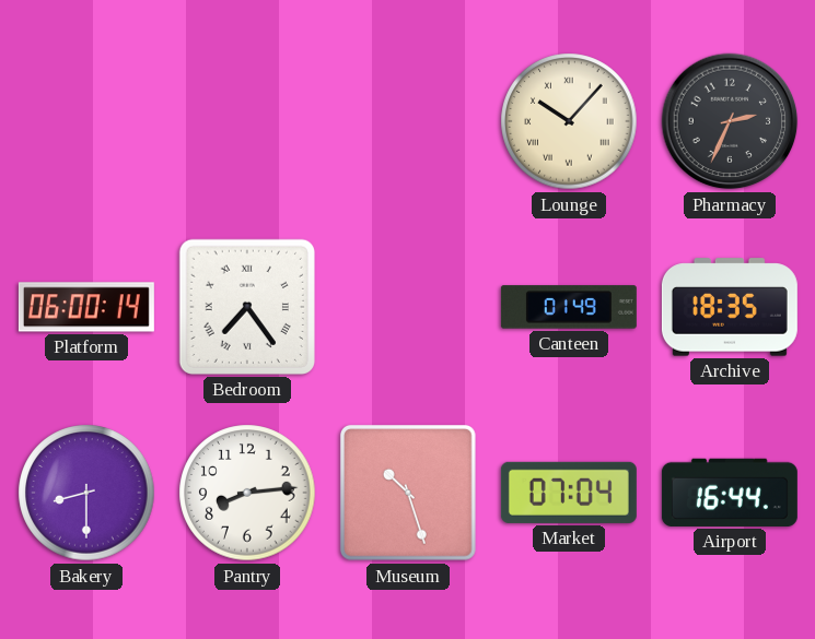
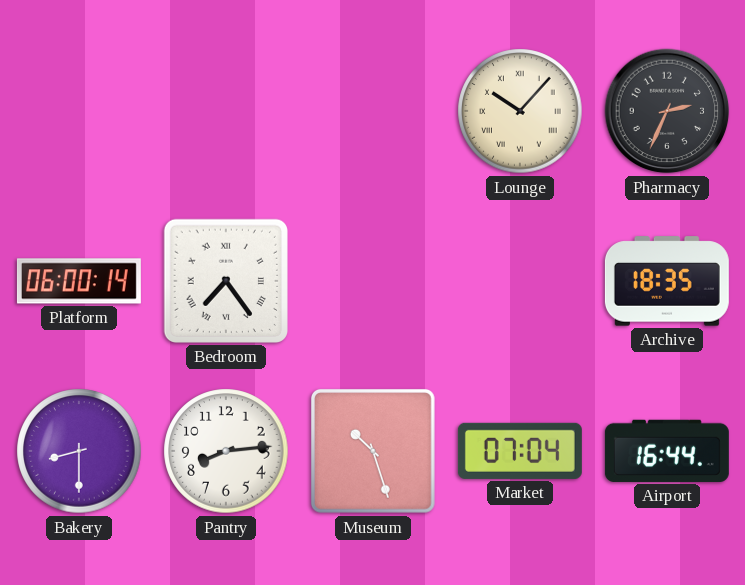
Canteen: 01:49 -> none
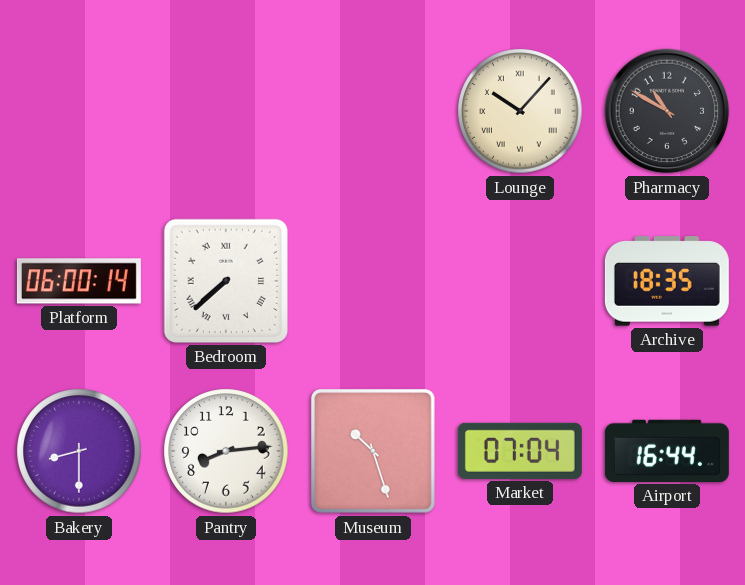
Pharmacy: 2:34 -> 10:50
Bedroom: 7:24 -> 7:38
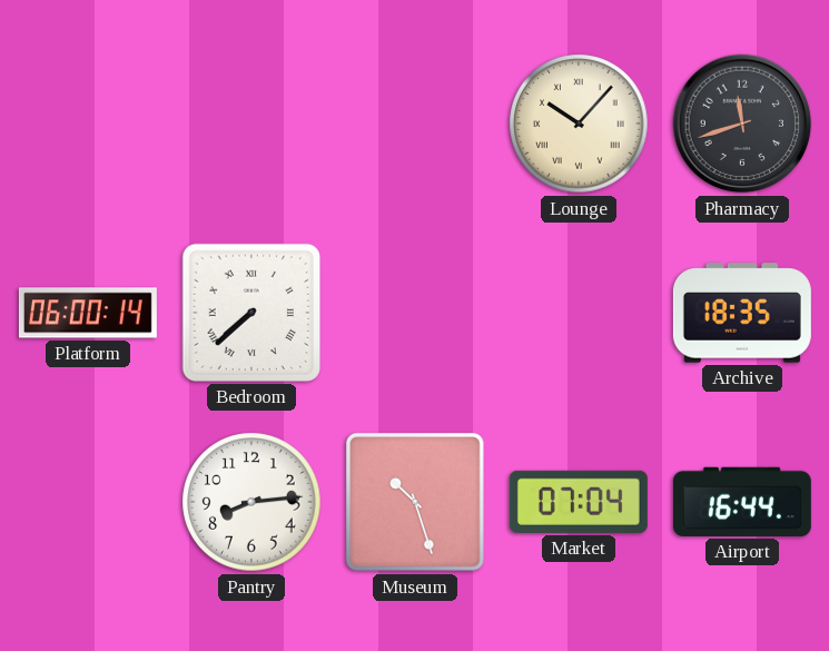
Pharmacy: 10:50 -> 11:42
Bakery: 8:30 -> none
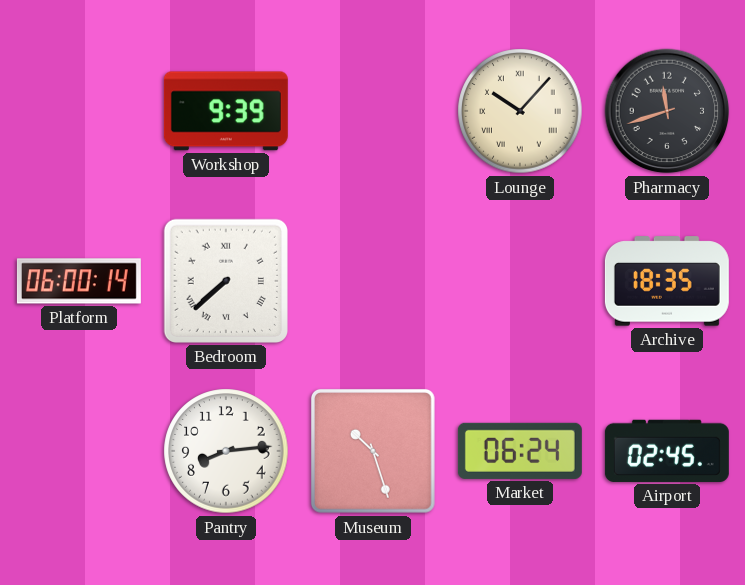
Workshop: none -> 9:39
Market: 07:04 -> 06:24
Airport: 16:44 -> 02:45
